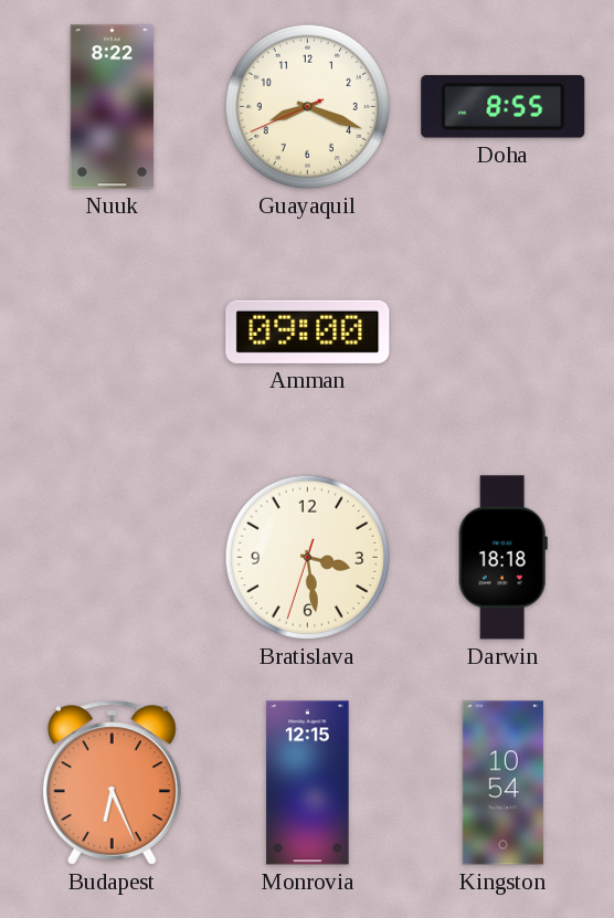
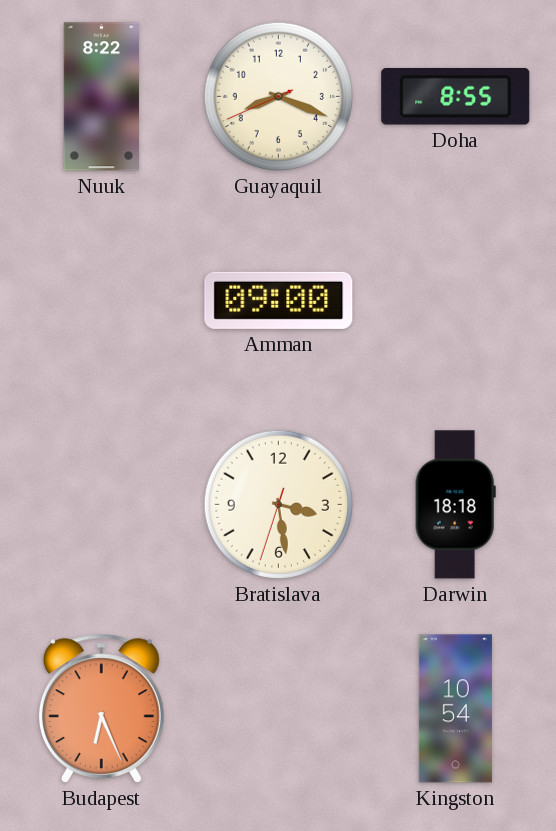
Monrovia: 12:15 -> none
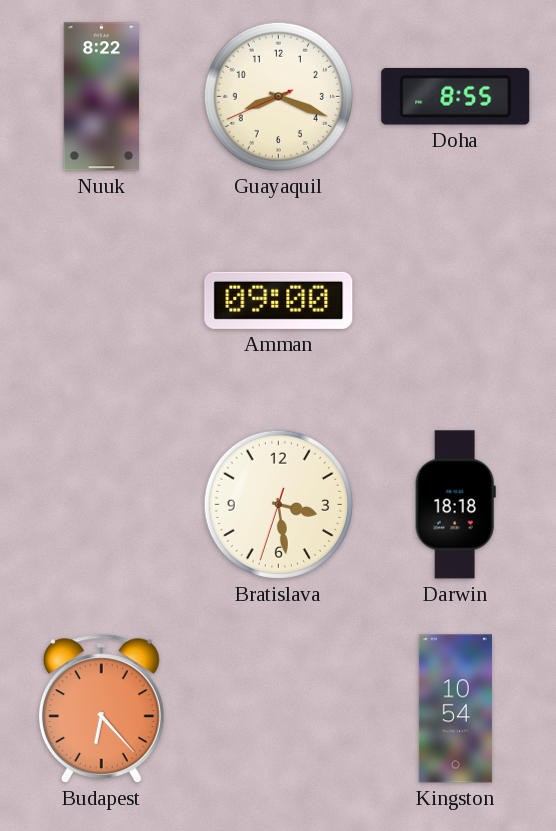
Budapest: 6:26 -> 6:23
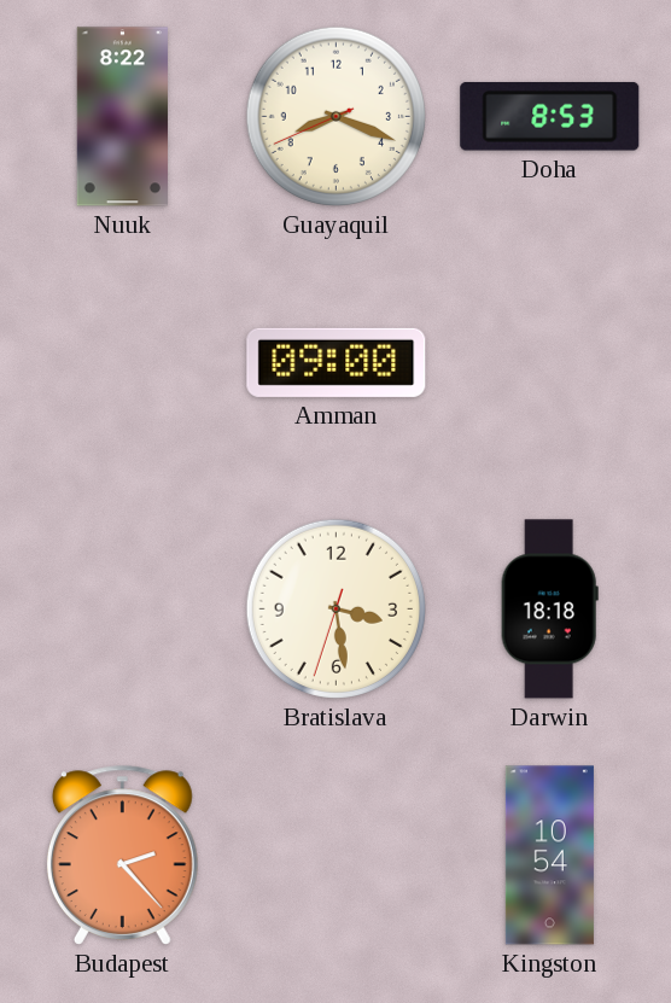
Doha: 8:55 -> 8:53
Budapest: 6:23 -> 2:23
